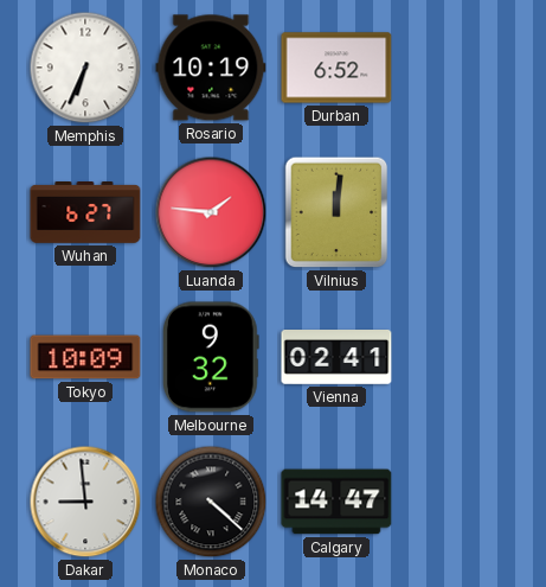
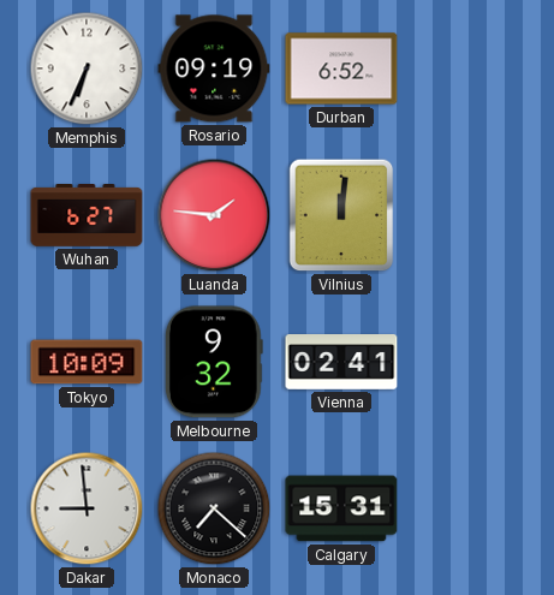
Rosario: 10:19 -> 09:19
Monaco: 4:22 -> 7:22
Calgary: 14:47 -> 15:31
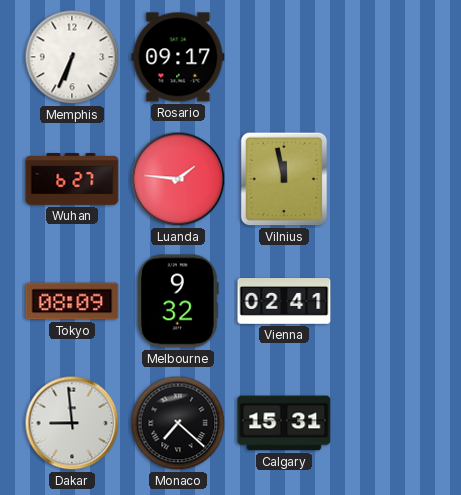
Rosario: 09:19 -> 09:17
Durban: 6:52 -> none
Vilnius: 12:01 -> 11:58
Tokyo: 10:09 -> 08:09
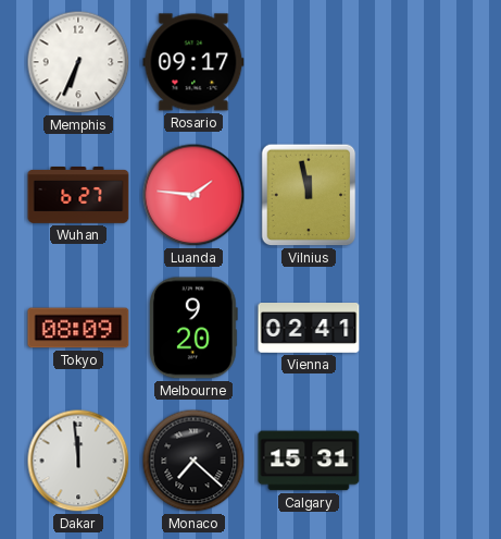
Melbourne: 9:32 -> 9:20
Dakar: 8:59 -> 11:59
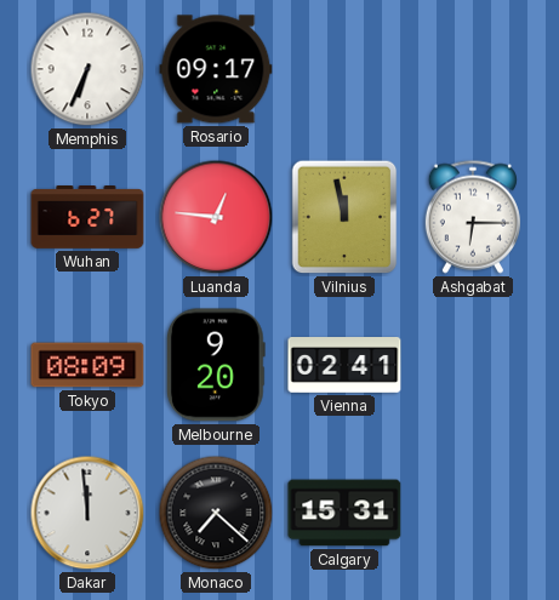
Luanda: 1:46 -> 12:46
Ashgabat: none -> 6:15
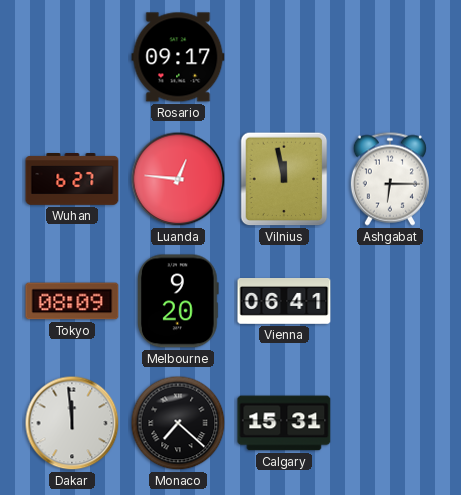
Memphis: 6:34 -> none
Vienna: 02:41 -> 06:41
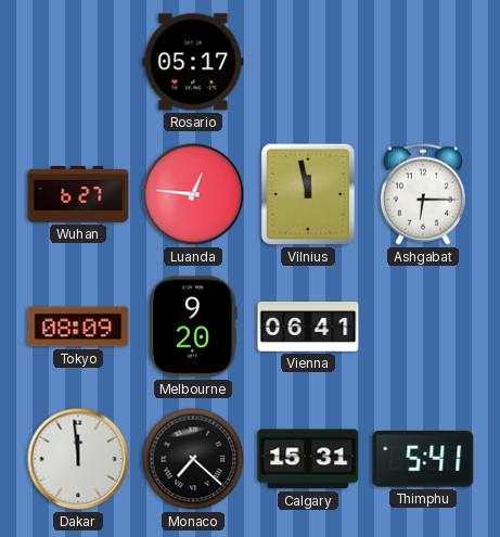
Rosario: 09:17 -> 05:17
Thimphu: none -> 5:41
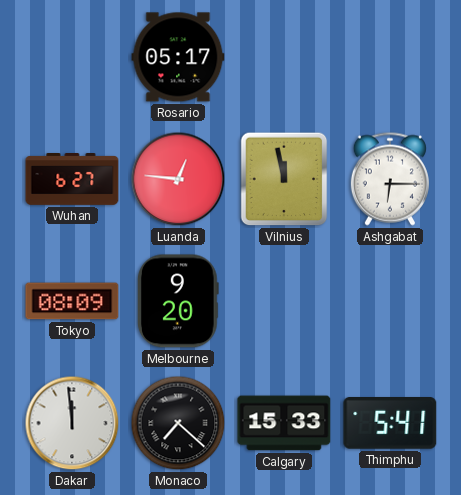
Vienna: 06:41 -> none
Calgary: 15:31 -> 15:33
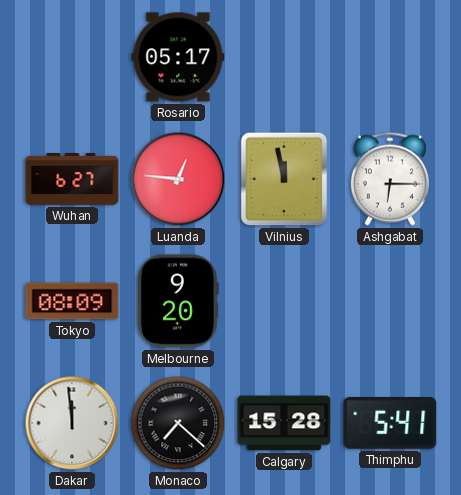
Calgary: 15:33 -> 15:28
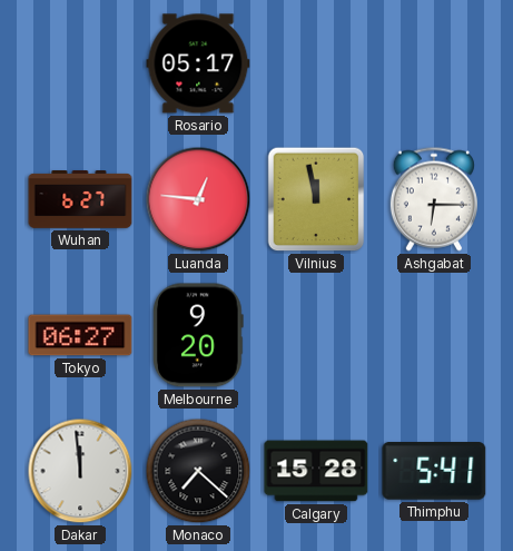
Tokyo: 08:09 -> 06:27
